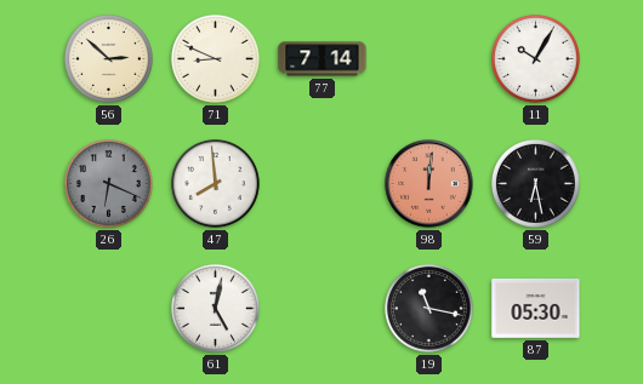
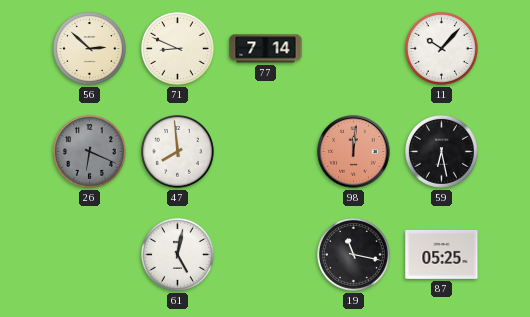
11: 10:05 -> 10:07
87: 05:30 -> 05:25
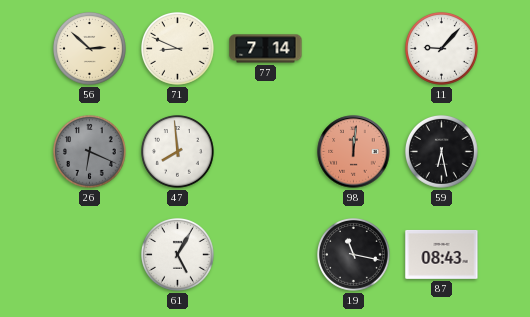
11: 10:07 -> 9:07
61: 5:02 -> 5:05
87: 05:25 -> 08:43
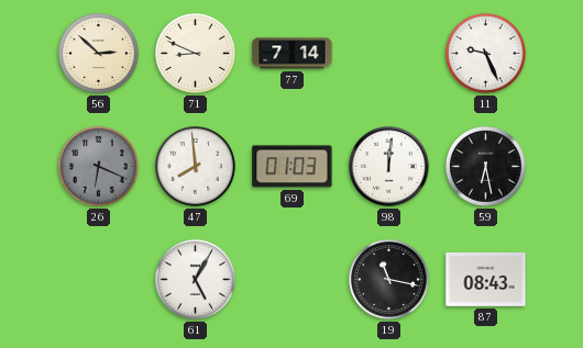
11: 9:07 -> 9:26
69: none -> 01:03
98 dial: salmon -> white
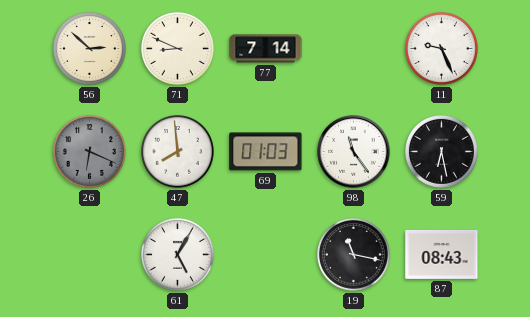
98: 12:01 -> 11:24
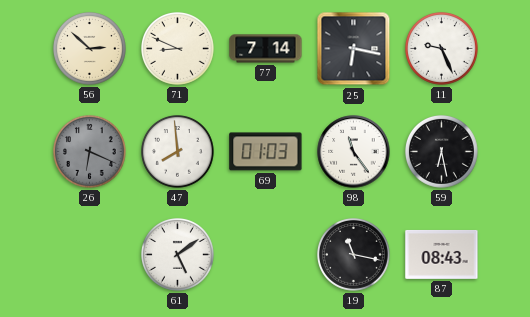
25: none -> 6:17
61: 5:05 -> 5:09
